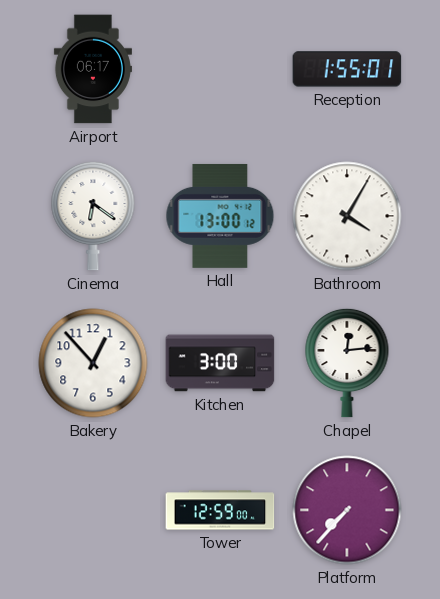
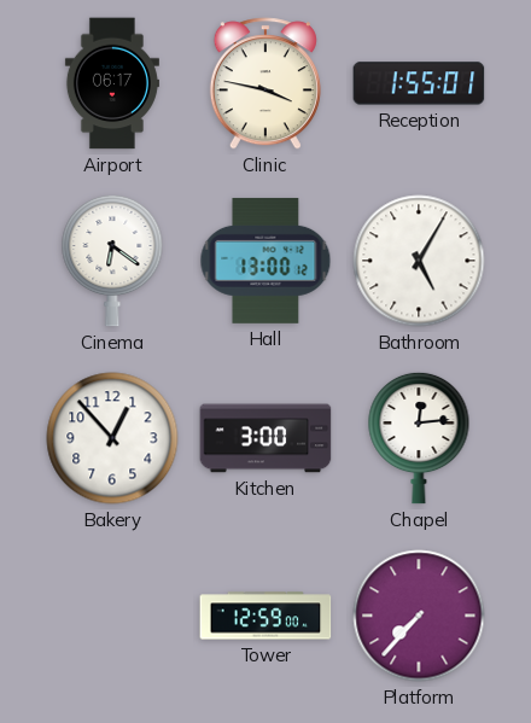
Clinic: none -> 3:47
Bathroom: 4:05 -> 5:05
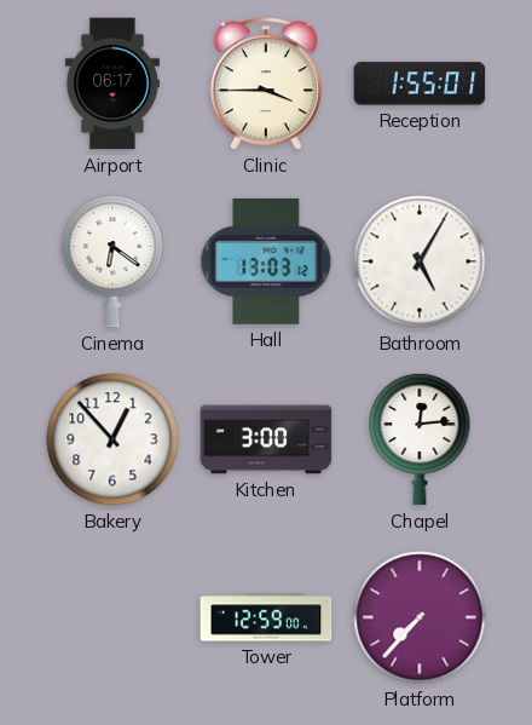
Clinic: 3:47 -> 3:45
Hall: 13:00 -> 13:03
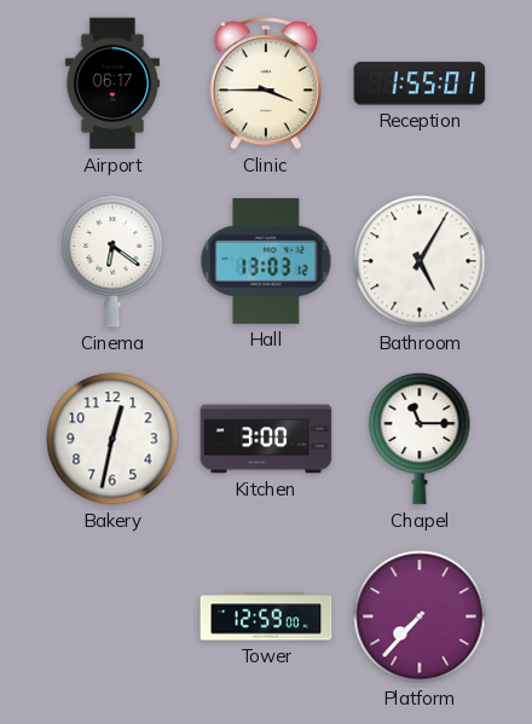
Bakery: 12:53 -> 12:32
Chapel: 12:14 -> 11:15
